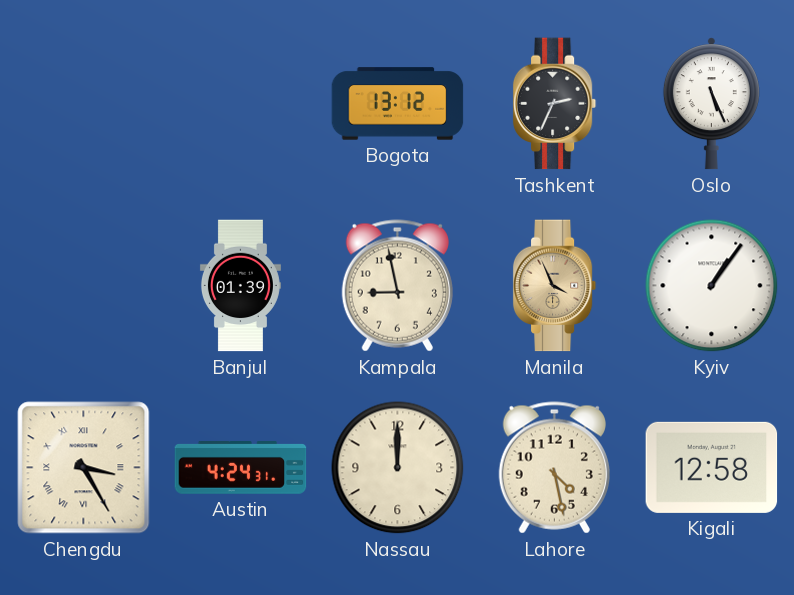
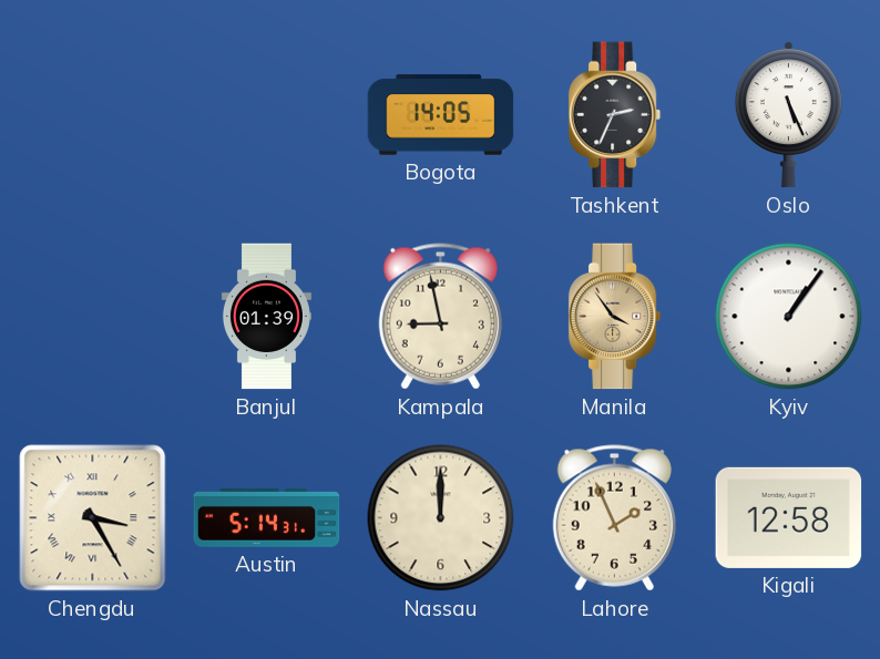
Bogota: 13:12 -> 14:05
Manila: 3:56 -> 3:54
Austin: 4:24 -> 5:14
Lahore: 4:28 -> 1:56
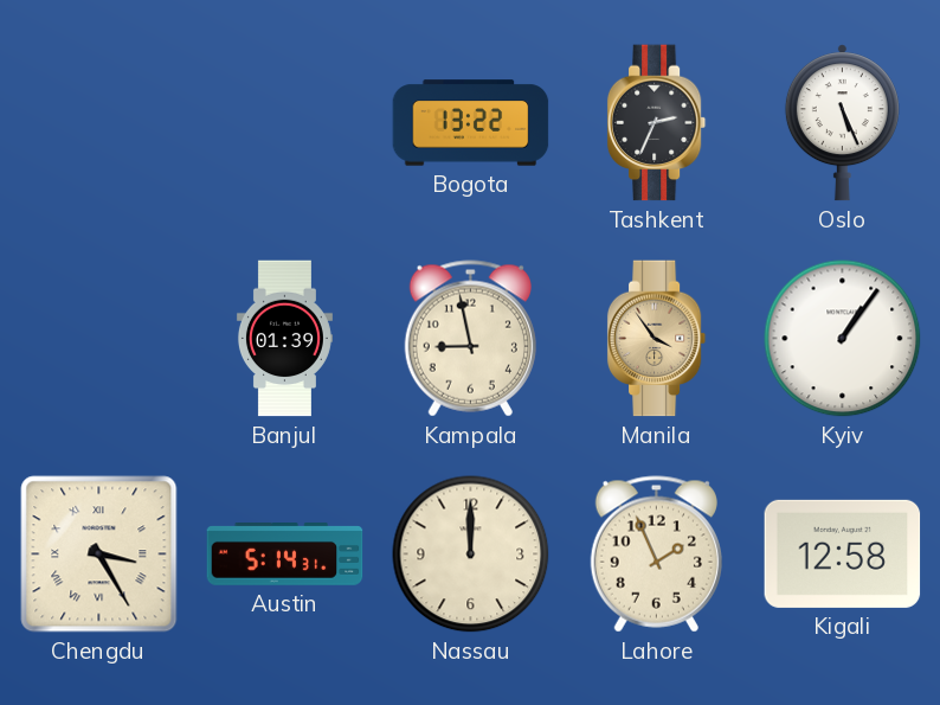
Bogota: 14:05 -> 13:22
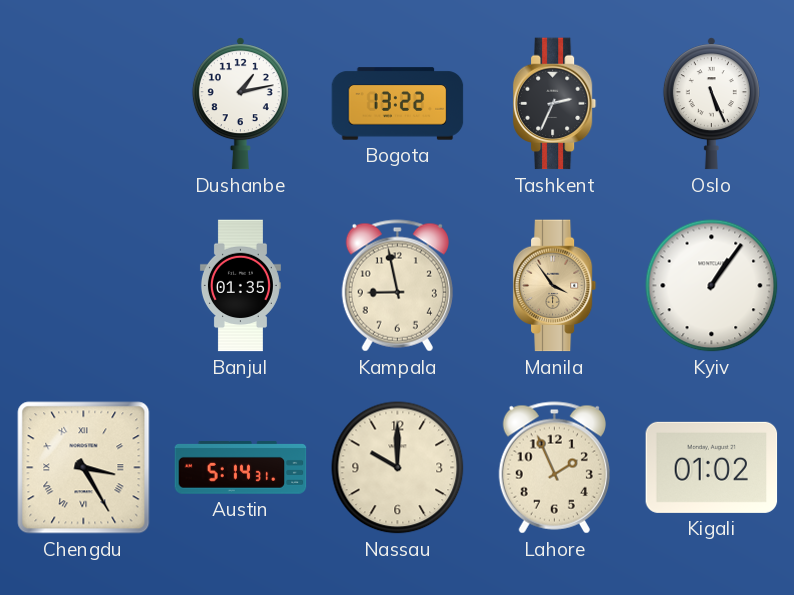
Dushanbe: none -> 1:13
Banjul: 01:39 -> 01:35
Nassau: 12:00 -> 10:00
Kigali: 12:58 -> 01:02
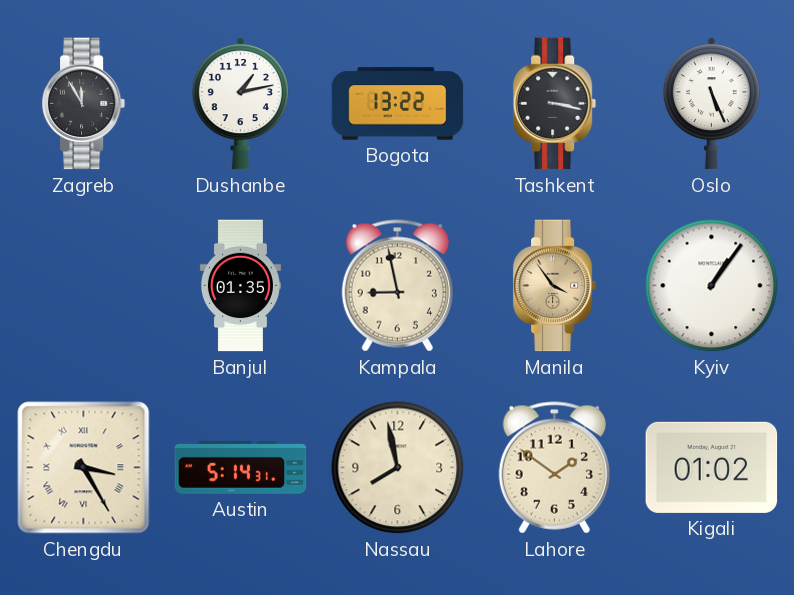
Zagreb: none -> 11:55
Tashkent: 2:34 -> 3:17
Nassau: 10:00 -> 7:58
Lahore: 1:56 -> 1:51
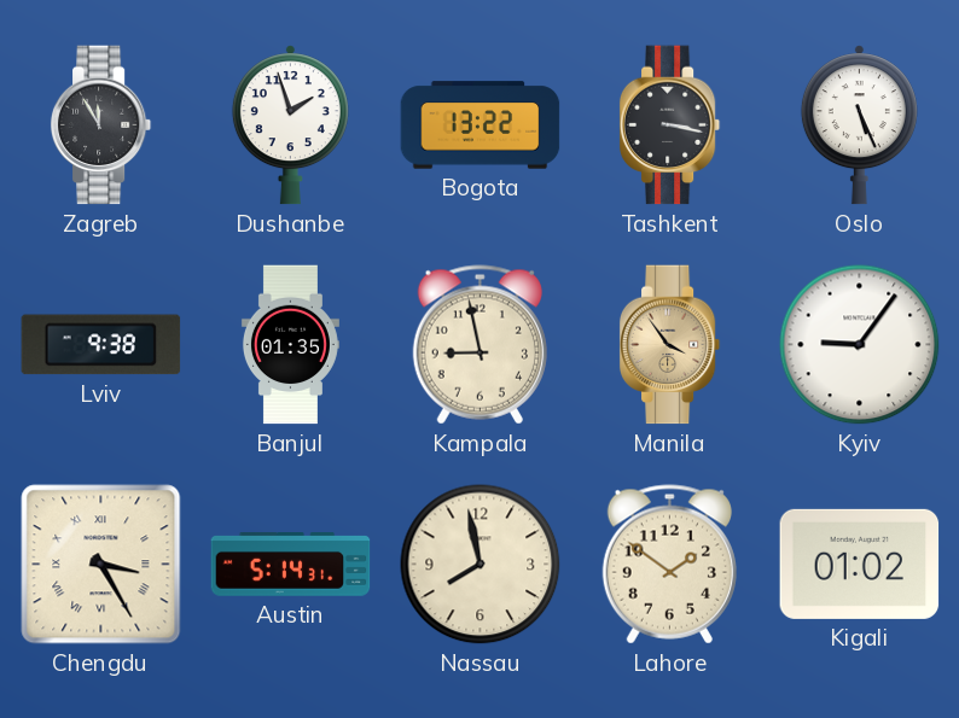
Dushanbe: 1:13 -> 1:57
Lviv: none -> 9:38
Kyiv: 1:06 -> 9:06
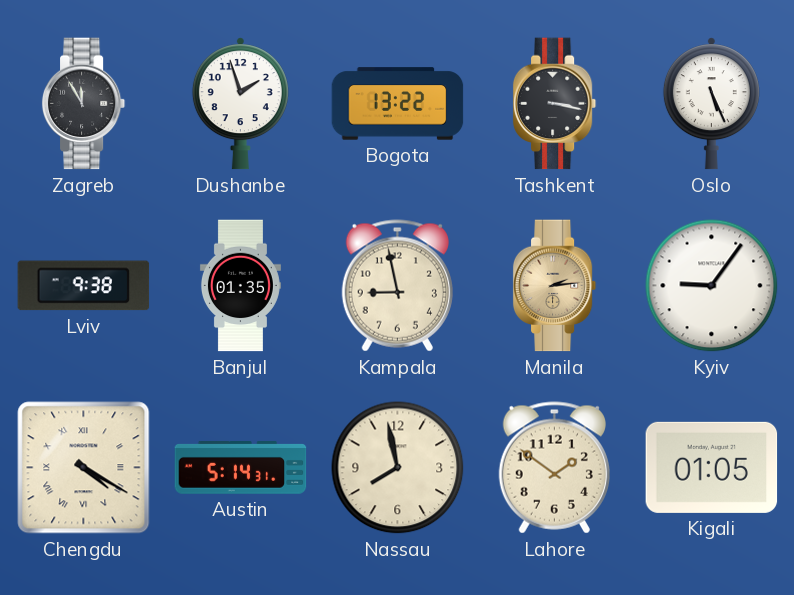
Manila: 3:54 -> 2:14
Chengdu: 3:25 -> 4:20
Kigali: 01:02 -> 01:05
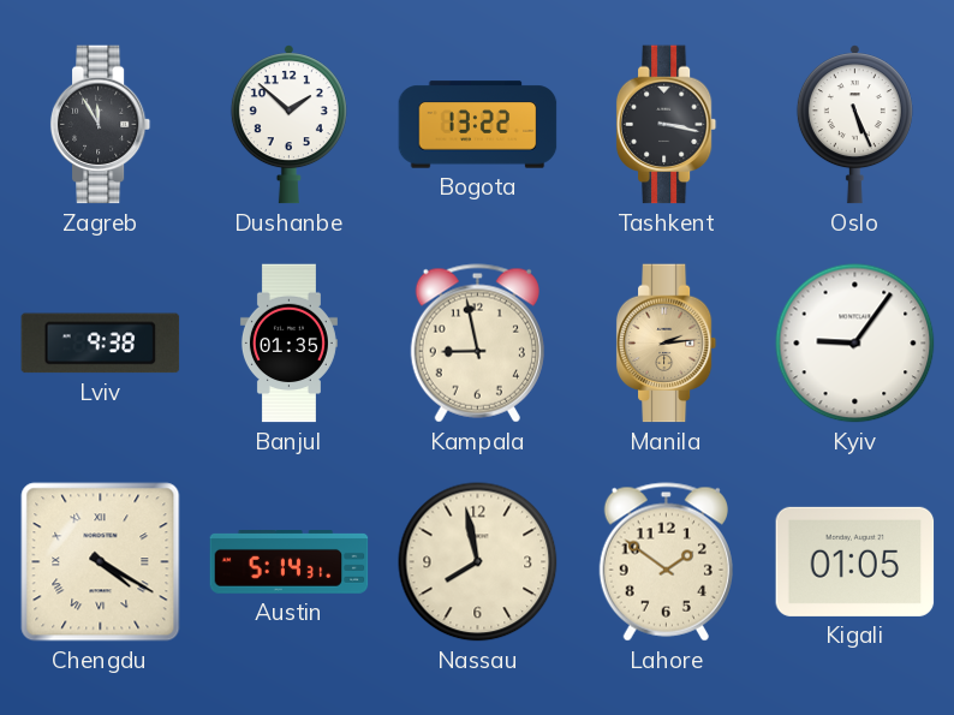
Dushanbe: 1:57 -> 1:52
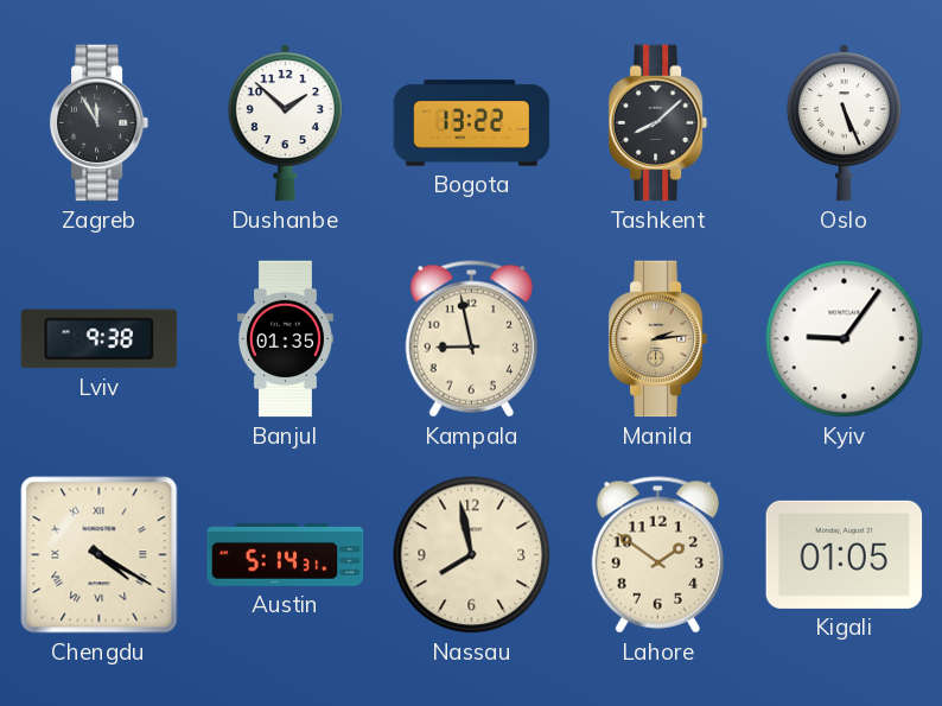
Tashkent: 3:17 -> 8:08
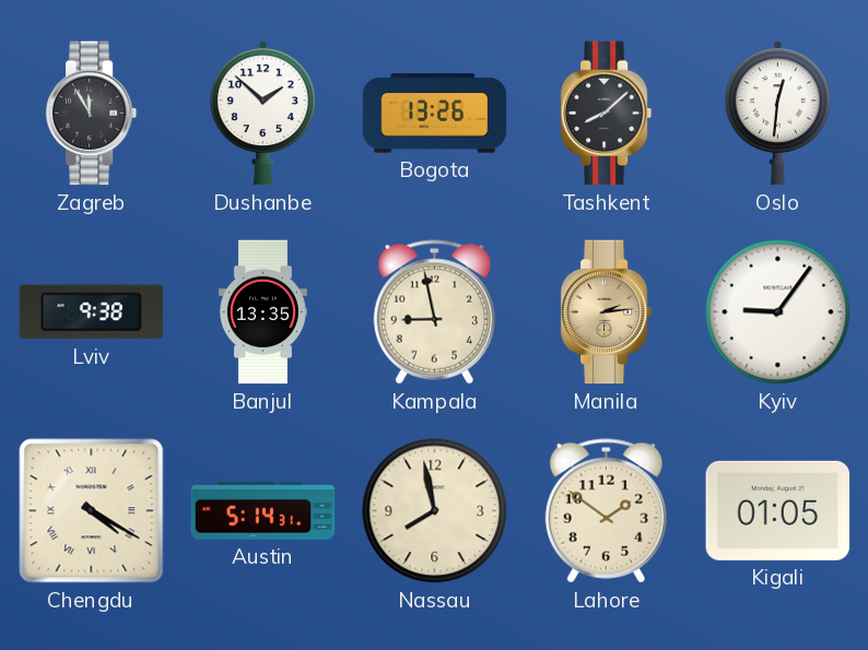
Bogota: 13:22 -> 13:26
Oslo: 5:26 -> 12:31
Banjul: 01:35 -> 13:35
